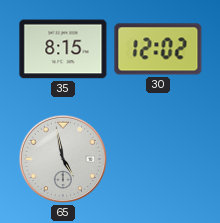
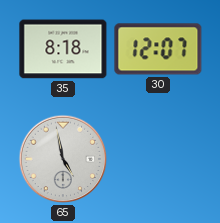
35: 8:15 -> 8:18
30: 12:02 -> 12:07
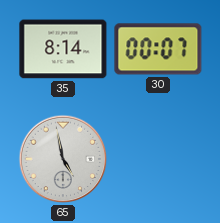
35: 8:18 -> 8:14
30: 12:07 -> 00:07
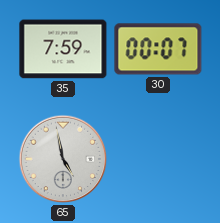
35: 8:14 -> 7:59
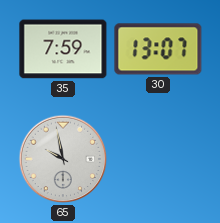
30: 00:07 -> 13:07
65: 4:58 -> 9:58
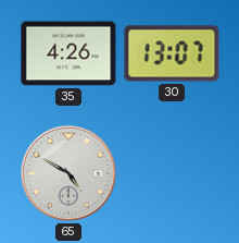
35: 7:59 -> 4:26
65: 9:58 -> 4:50
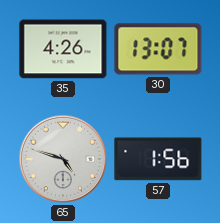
65: 4:50 -> 4:48
57: none -> 1:56
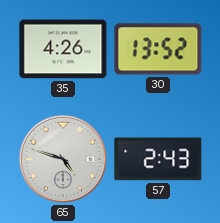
30: 13:07 -> 13:52
57: 1:56 -> 2:43
